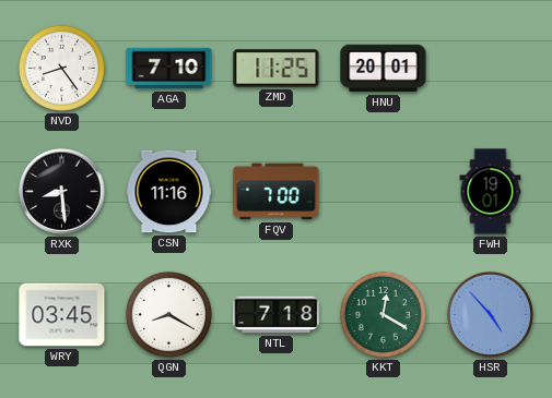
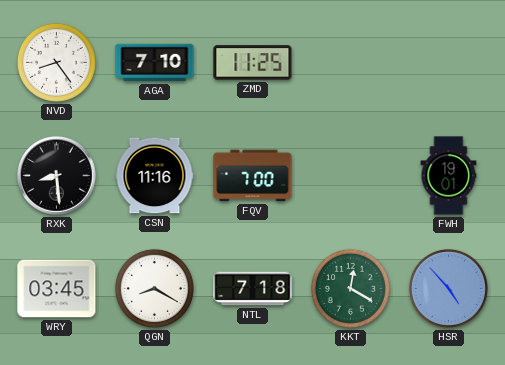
HNU: 20:01 -> none
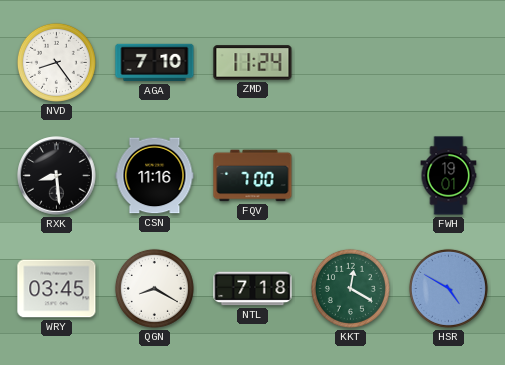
ZMD: 11:25 -> 11:24
HSR: 4:53 -> 4:50
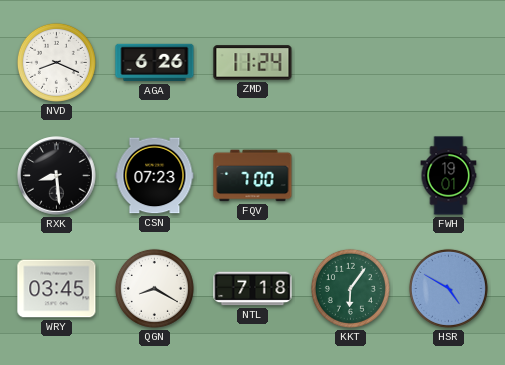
NVD: 8:24 -> 8:19
AGA: 7:10 -> 6:26
CSN: 11:16 -> 07:23
KKT: 12:20 -> 6:06
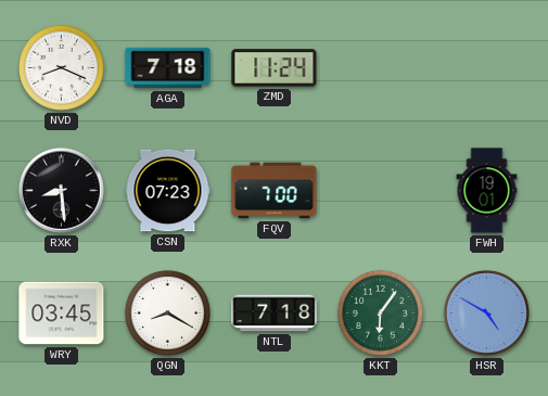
AGA: 6:26 -> 7:18
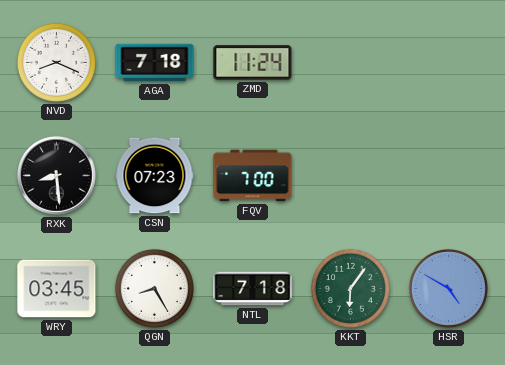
FWH: 19:01 -> none
QGN: 8:20 -> 8:25
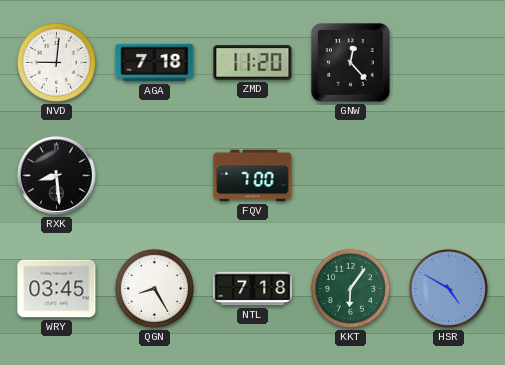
NVD: 8:19 -> 9:01
ZMD: 11:24 -> 11:20
GNW: none -> 12:23
CSN: 07:23 -> none
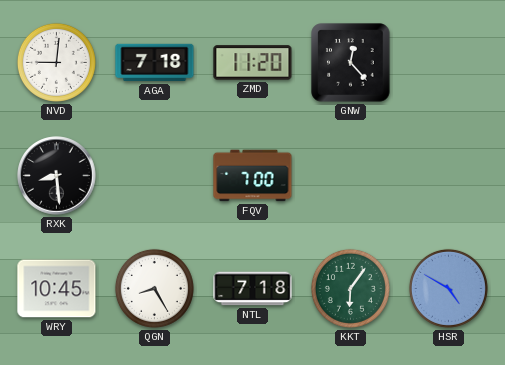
WRY: 03:45 -> 10:45
